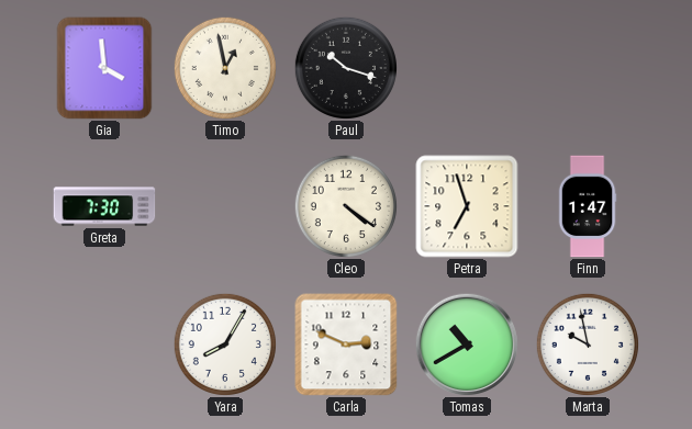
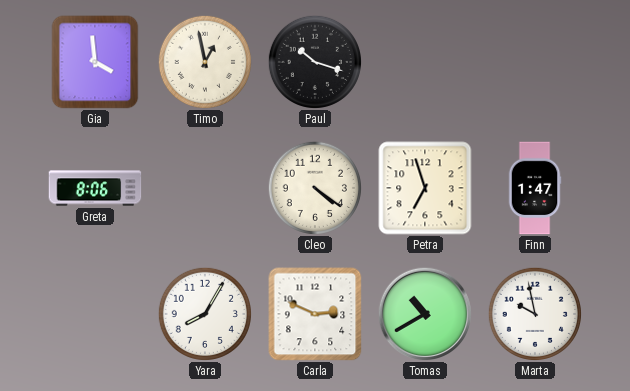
Greta: 7:30 -> 8:06
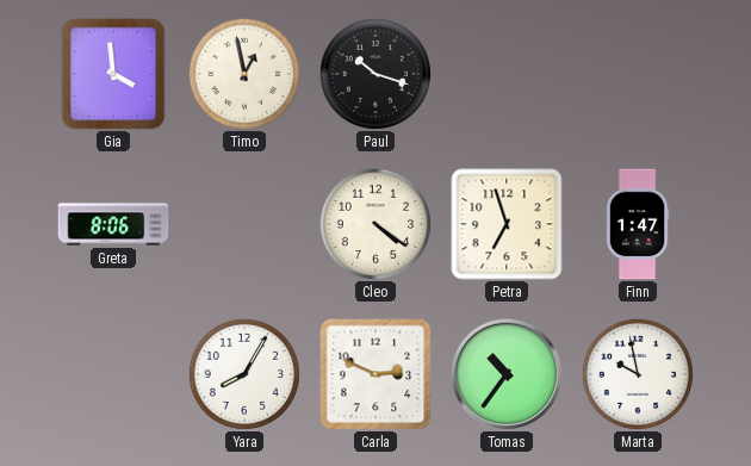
Tomas: 10:40 -> 10:36
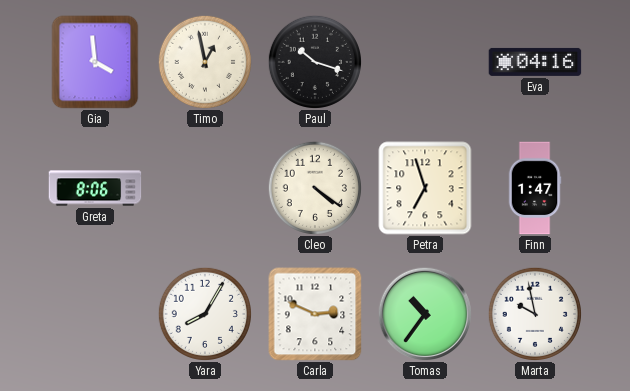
Eva: none -> 04:16
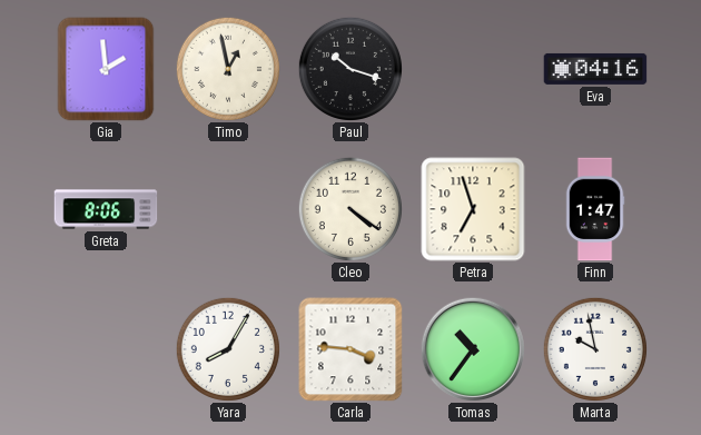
Gia: 3:59 -> 1:59
Carla: 2:49 -> 3:46
